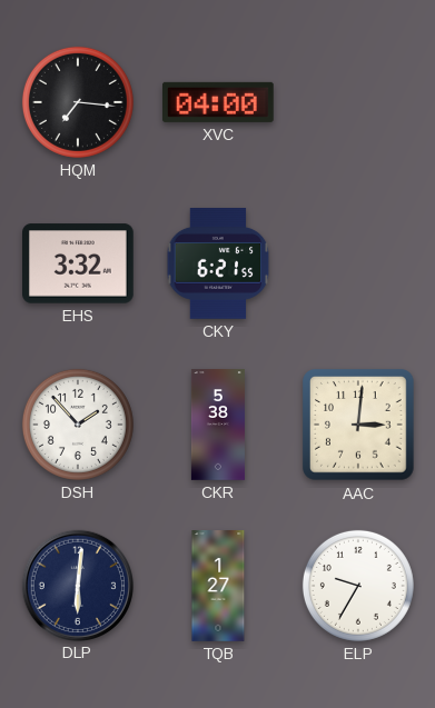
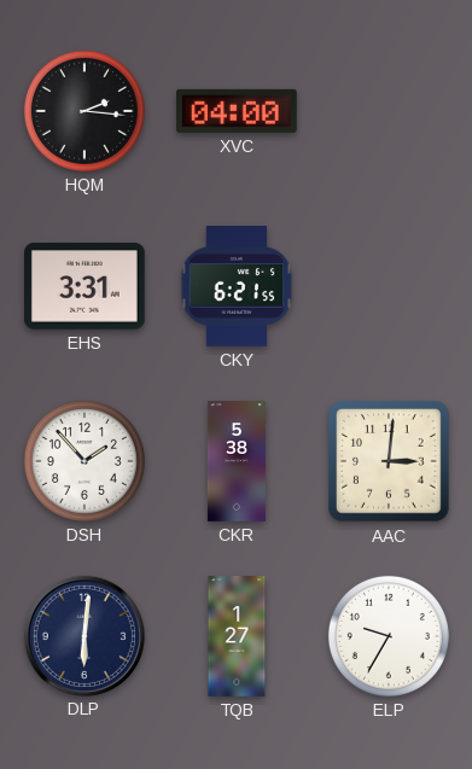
HQM: 7:16 -> 2:16
EHS: 3:32 -> 3:31
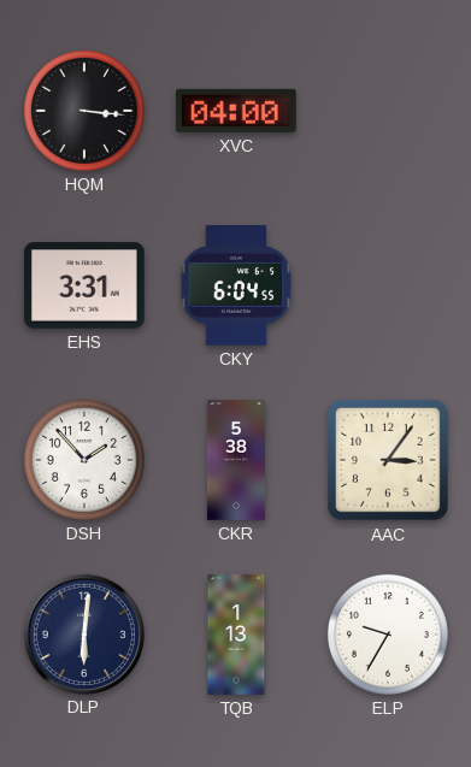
HQM: 2:16 -> 3:16
CKY: 6:21 -> 6:04
AAC: 3:01 -> 3:06
TQB: 1:27 -> 1:13
